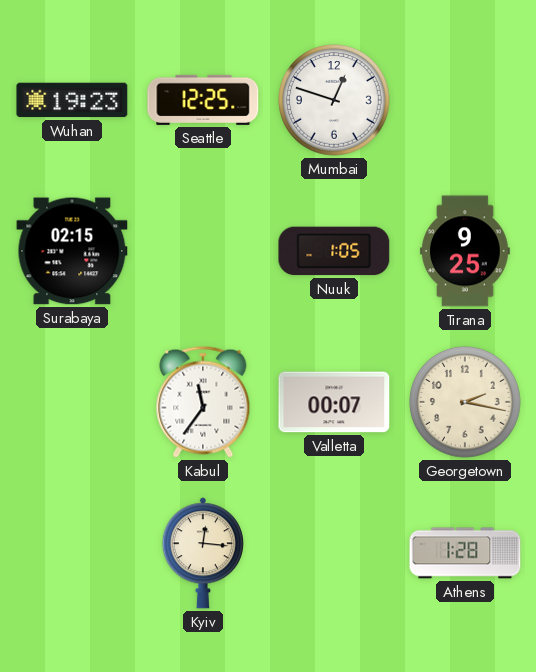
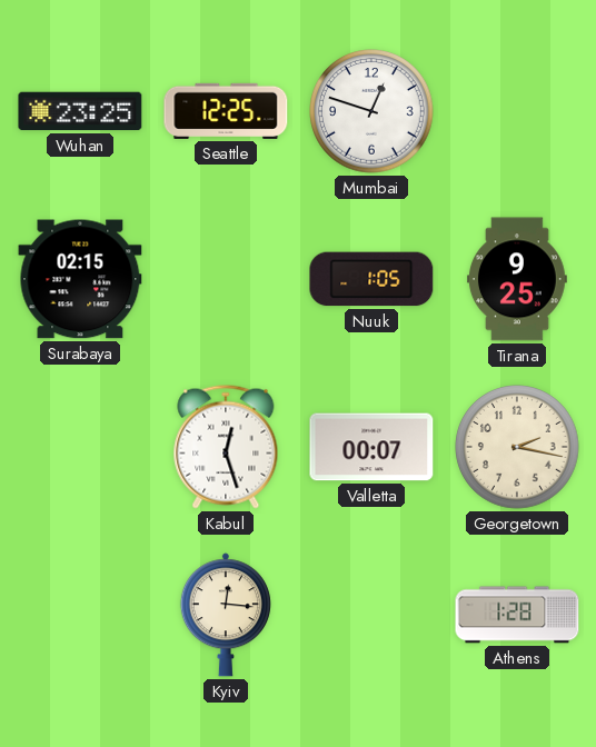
Wuhan: 19:23 -> 23:25
Kabul: 11:36 -> 12:27
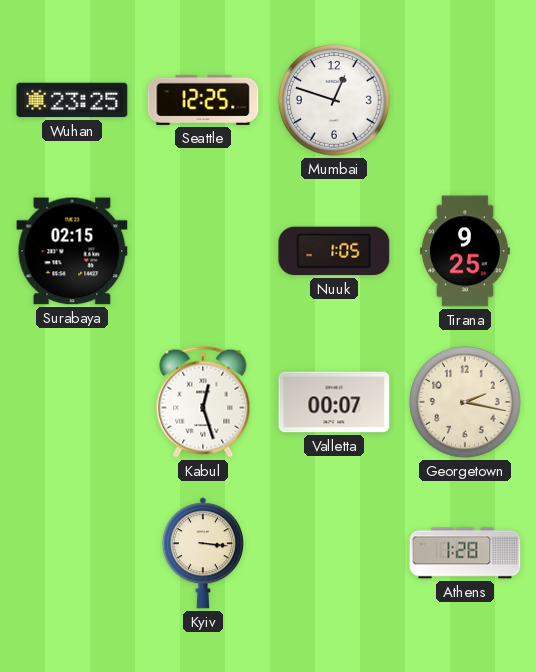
Kyiv: 12:16 -> 3:16
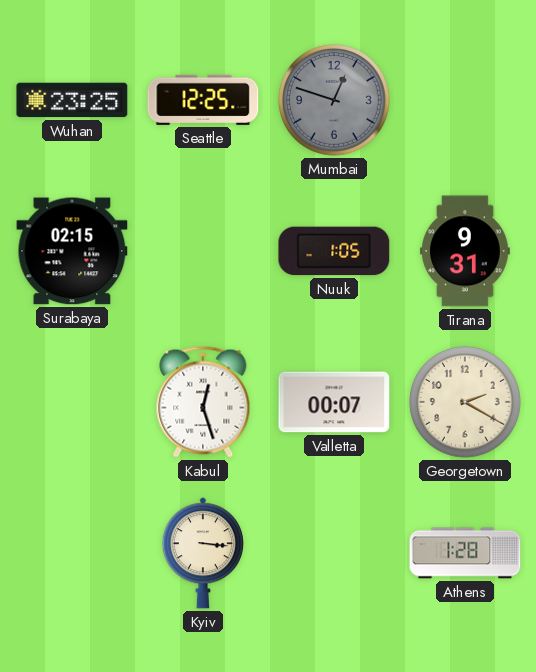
Mumbai dial: white -> grey
Tirana: 9:25 -> 9:31
Georgetown: 2:17 -> 2:20
